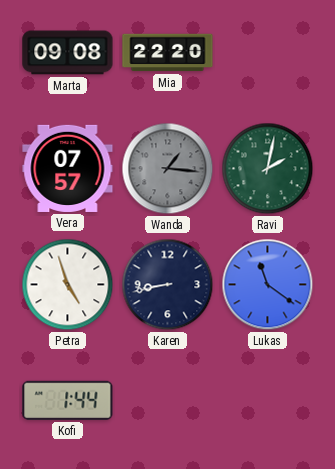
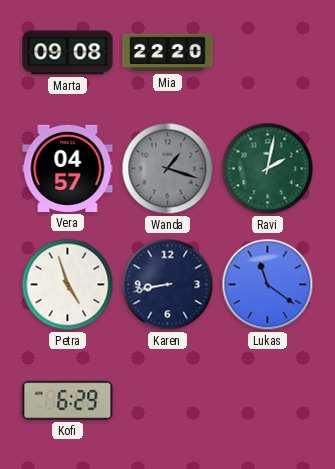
Vera: 07:57 -> 04:57
Wanda: 1:16 -> 1:18
Kofi: 1:44 -> 6:29
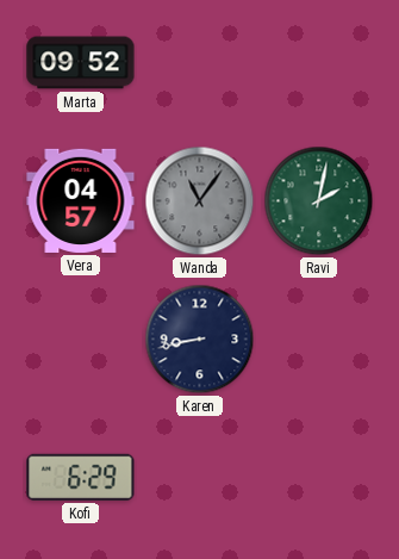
Marta: 09:08 -> 09:52
Mia: 22:20 -> none
Wanda: 1:18 -> 11:06
Petra: 4:57 -> none
Lukas: 11:21 -> none
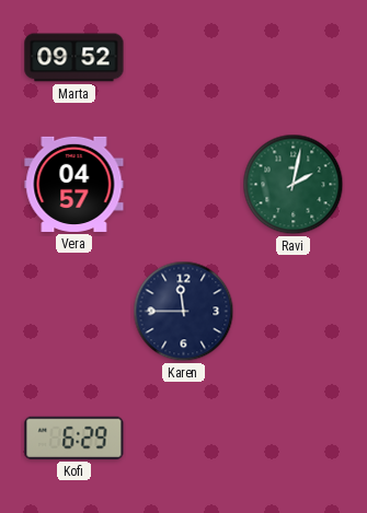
Wanda: 11:06 -> none
Karen: 8:43 -> 11:45
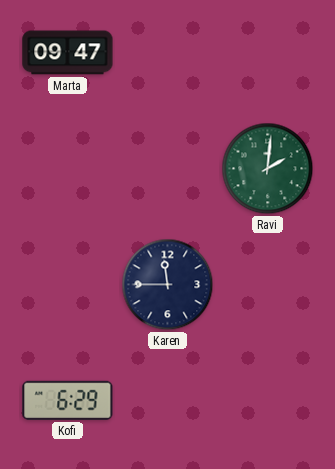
Marta: 09:52 -> 09:47
Vera: 04:57 -> none
Ravi: 2:02 -> 2:01
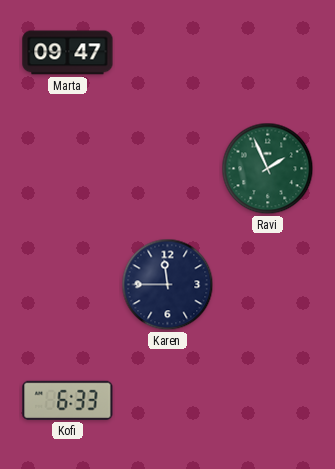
Ravi: 2:01 -> 1:56
Kofi: 6:29 -> 6:33
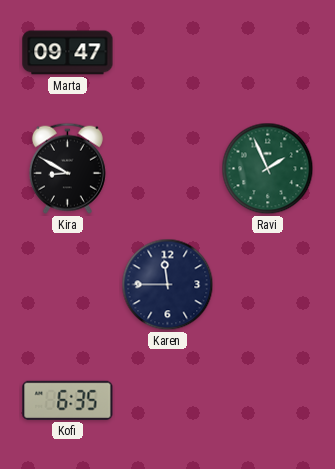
Kira: none -> 8:50
Kofi: 6:33 -> 6:35
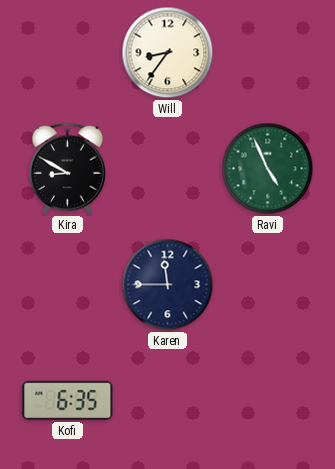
Marta: 09:47 -> none
Will: none -> 8:36
Ravi: 1:56 -> 4:56
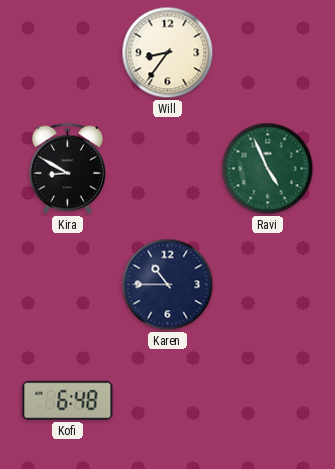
Karen: 11:45 -> 10:45
Kofi: 6:35 -> 6:48
